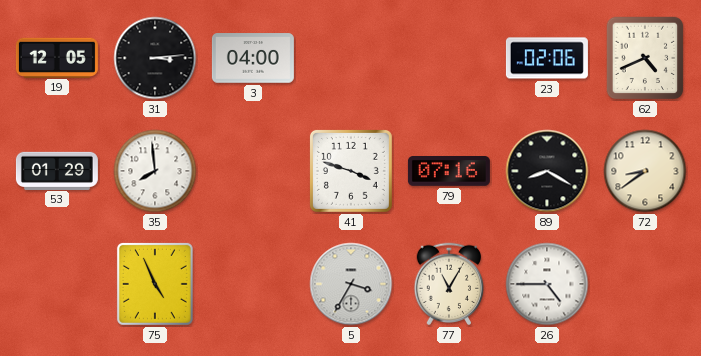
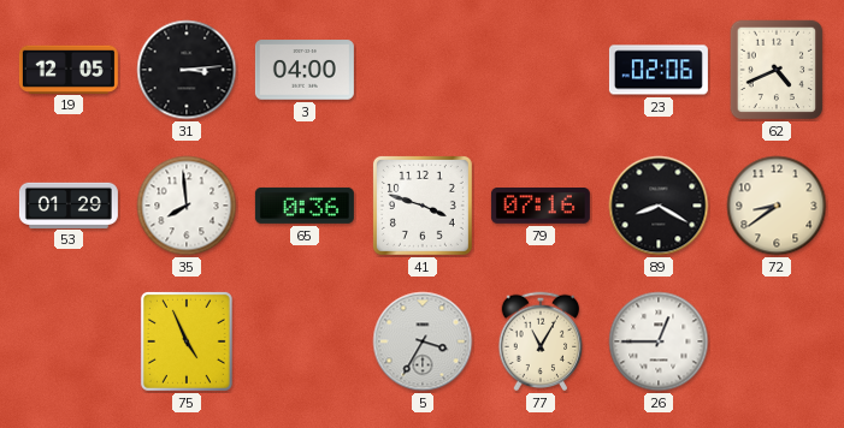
65: none -> 0:36
26: 4:45 -> 12:45
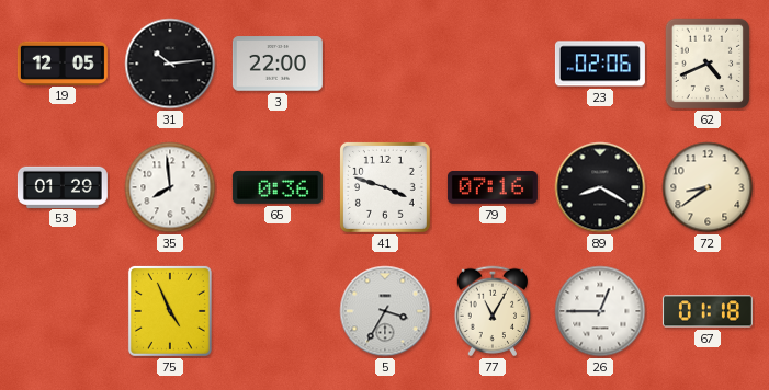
31: 3:14 -> 10:14
3: 04:00 -> 22:00
67: none -> 01:18
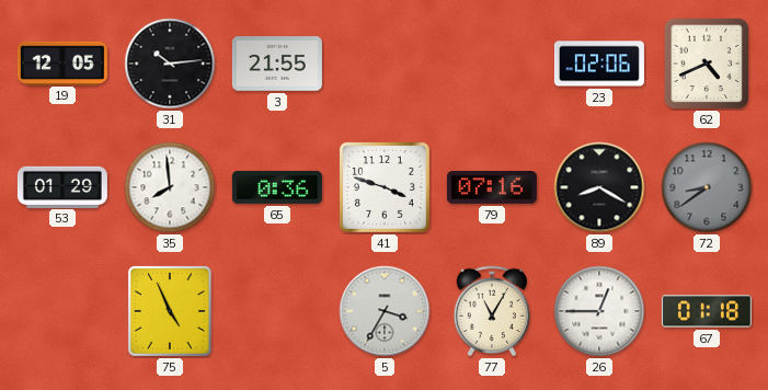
3: 22:00 -> 21:55
72 dial: cream -> grey
